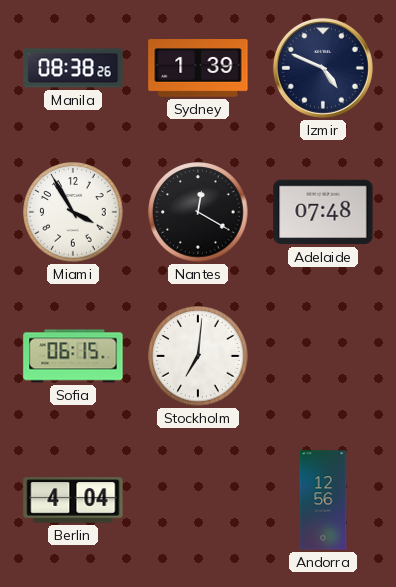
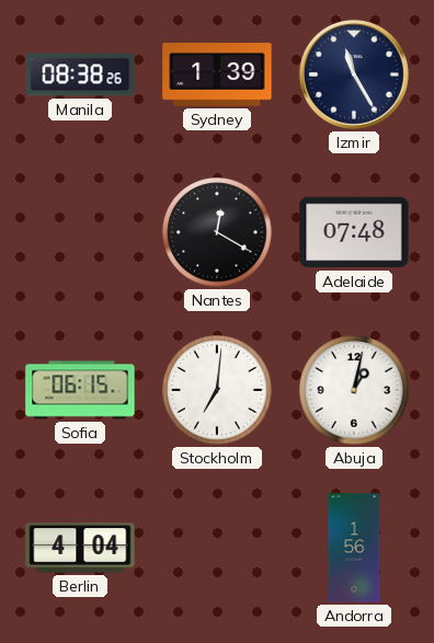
Izmir: 4:49 -> 11:25
Miami: 3:55 -> none
Abuja: none -> 1:02
Andorra: 12:56 -> 1:56
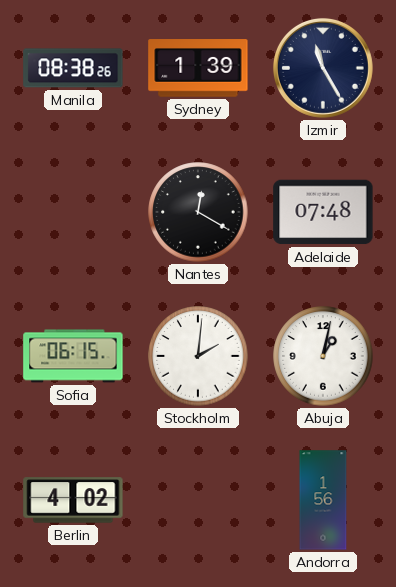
Stockholm: 7:01 -> 2:01
Berlin: 4:04 -> 4:02
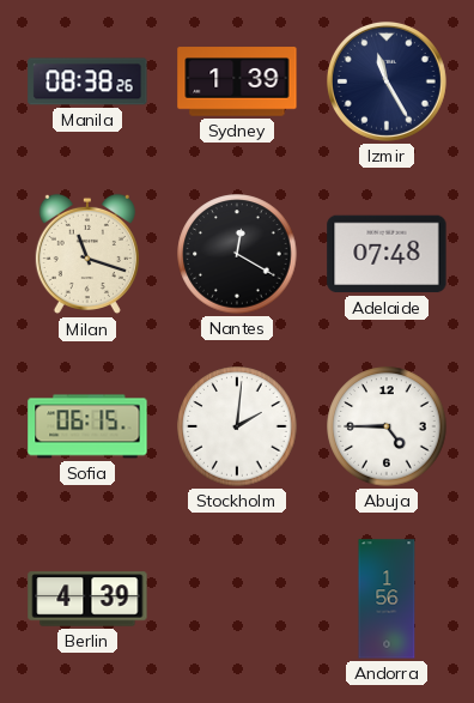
Milan: none -> 11:18
Abuja: 1:02 -> 4:45
Berlin: 4:02 -> 4:39
